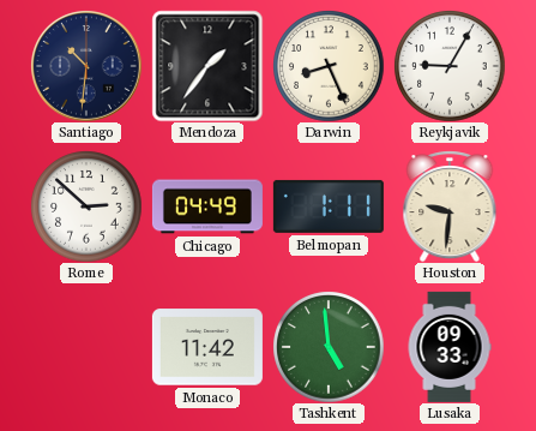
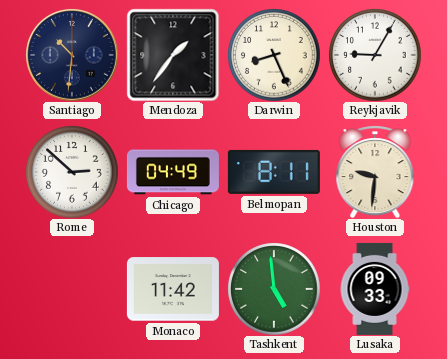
Belmopan: 1:11 -> 8:11
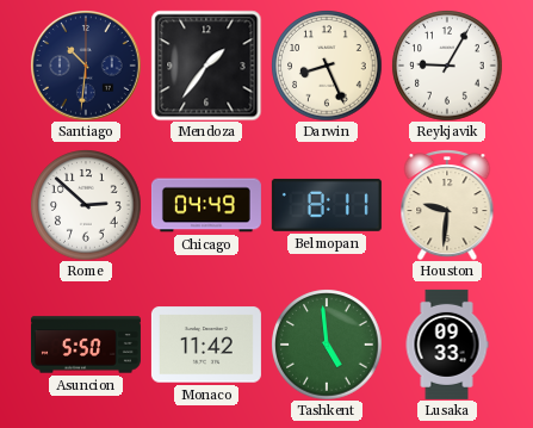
Asuncion: none -> 5:50
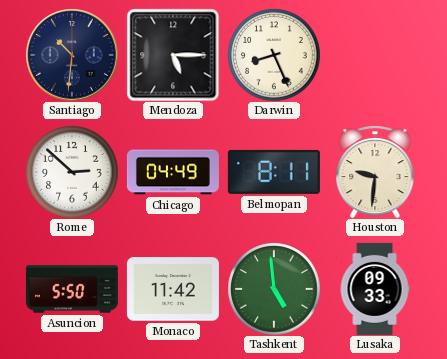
Mendoza: 1:36 -> 5:15
Reykjavik: 9:05 -> none
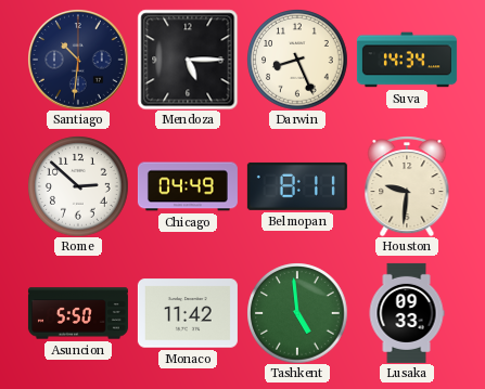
Suva: none -> 14:34
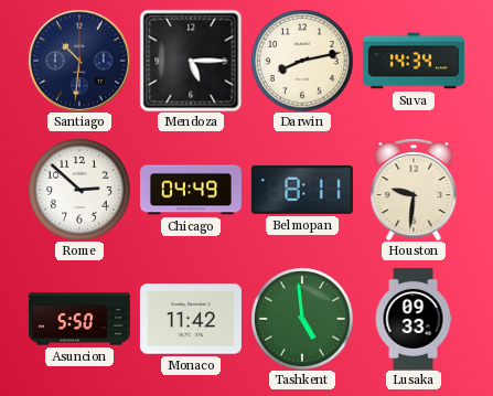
Darwin: 8:26 -> 8:13
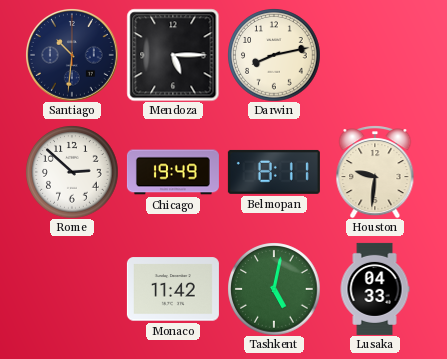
Suva: 14:34 -> none
Chicago: 04:49 -> 19:49
Asuncion: 5:50 -> none
Tashkent: 4:59 -> 5:02
Lusaka: 09:33 -> 04:33
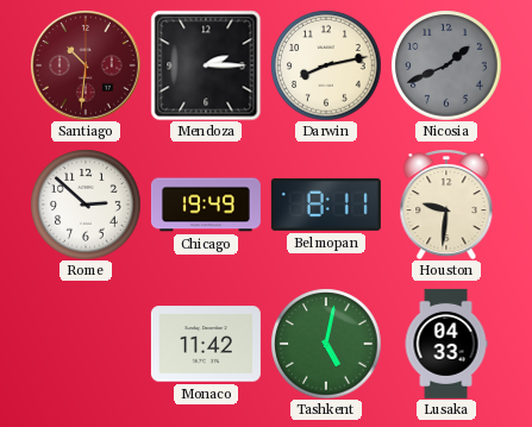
Santiago dial: navy -> burgundy
Mendoza: 5:15 -> 2:15
Nicosia: none -> 1:41
